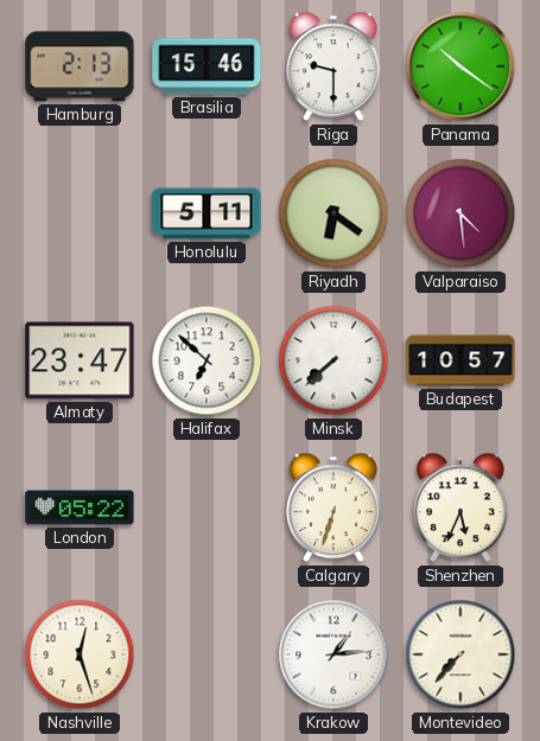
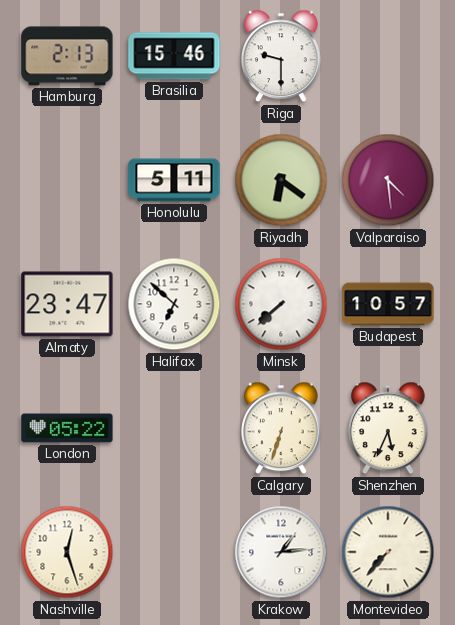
Panama: 10:21 -> none
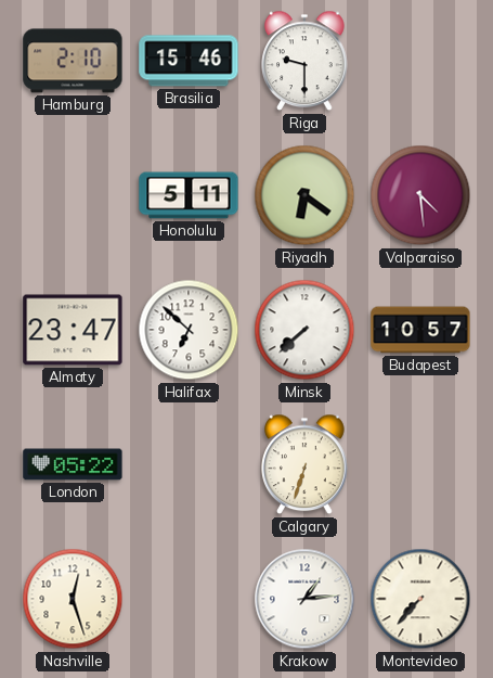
Hamburg: 2:13 -> 2:10
Shenzhen: 5:34 -> none
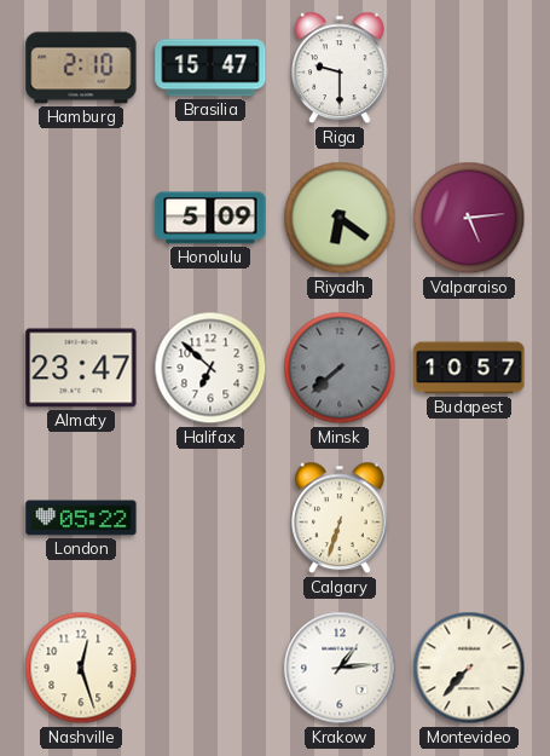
Brasilia: 15:46 -> 15:47
Honolulu: 5:11 -> 5:09
Valparaiso: 4:29 -> 5:14
Minsk dial: white -> grey
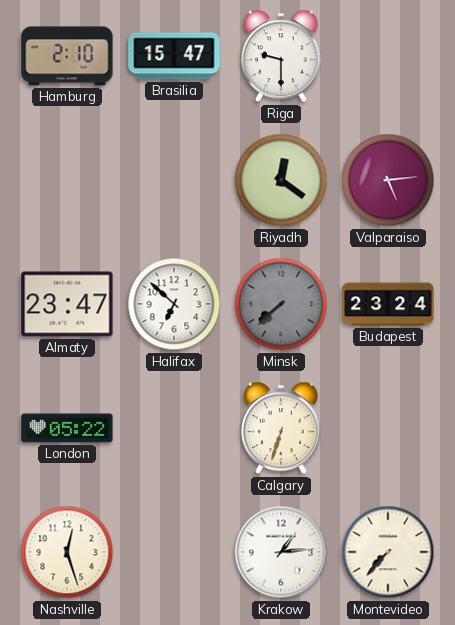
Honolulu: 5:09 -> none
Riyadh: 6:21 -> 12:21
Budapest: 10:57 -> 23:24
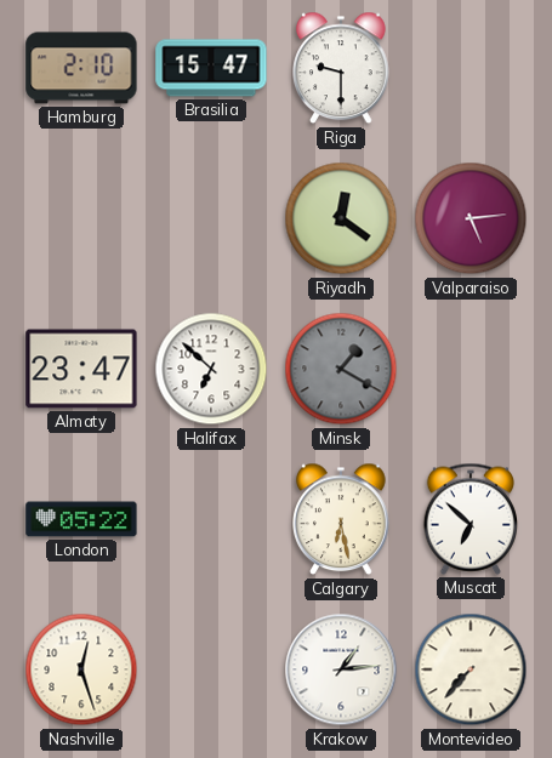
Minsk: 7:38 -> 1:20
Budapest: 23:24 -> none
Calgary: 6:33 -> 6:28
Muscat: none -> 6:52
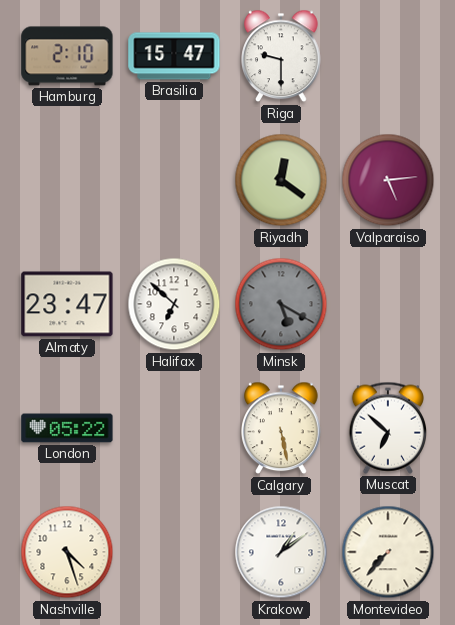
Minsk: 1:20 -> 5:20
Calgary: 6:28 -> 5:28
Nashville: 12:27 -> 4:27
Krakow: 1:14 -> 1:09
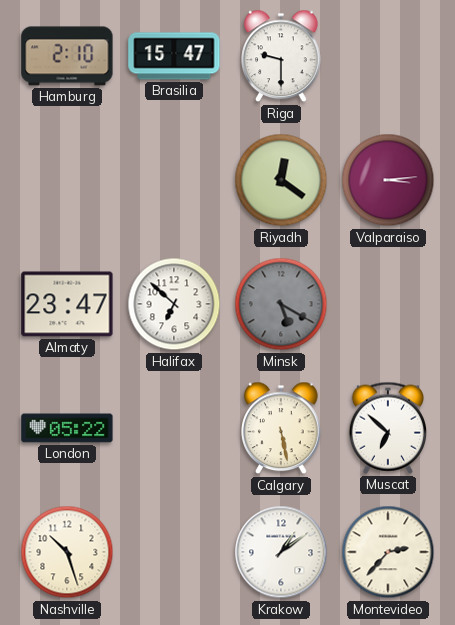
Valparaiso: 5:14 -> 3:14
Nashville: 4:27 -> 10:27
Montevideo: 7:37 -> 2:37
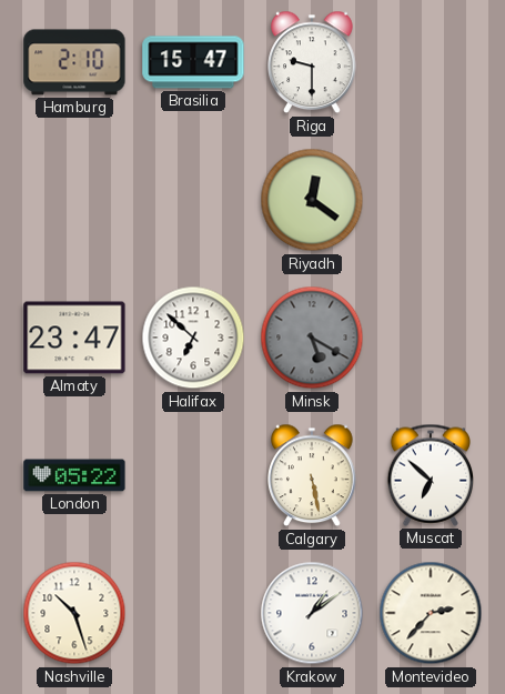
Valparaiso: 3:14 -> none
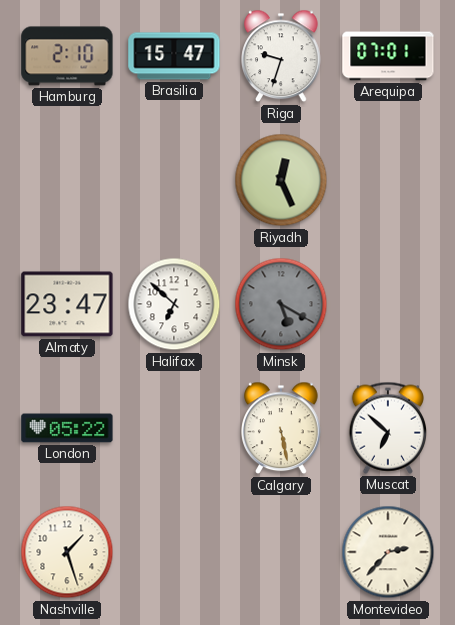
Riga: 9:30 -> 9:33
Arequipa: none -> 07:01
Riyadh: 12:21 -> 12:26
Nashville: 10:27 -> 1:27
Krakow: 1:09 -> none
